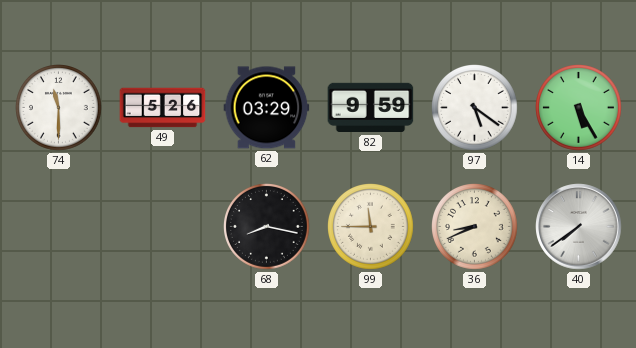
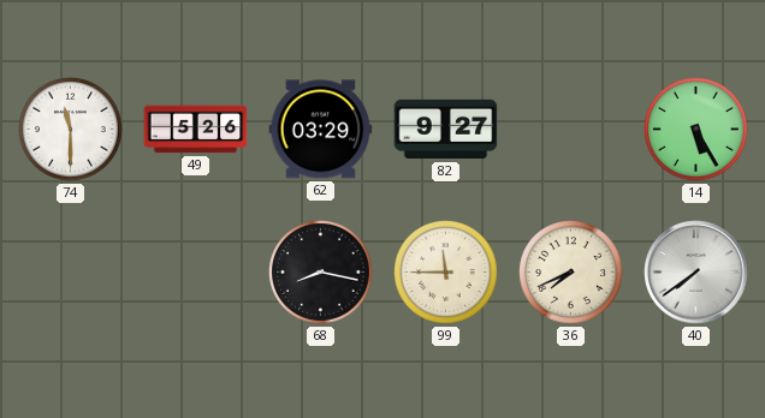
82: 9:59 -> 9:27
97: 5:21 -> none
36: 8:41 -> 7:41
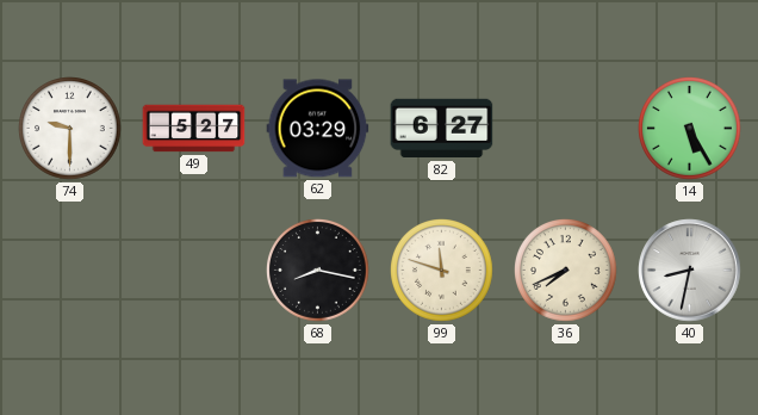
74: 11:30 -> 9:30
49: 5:26 -> 5:27
82: 9:27 -> 6:27
99: 11:45 -> 11:48
40: 7:39 -> 8:32
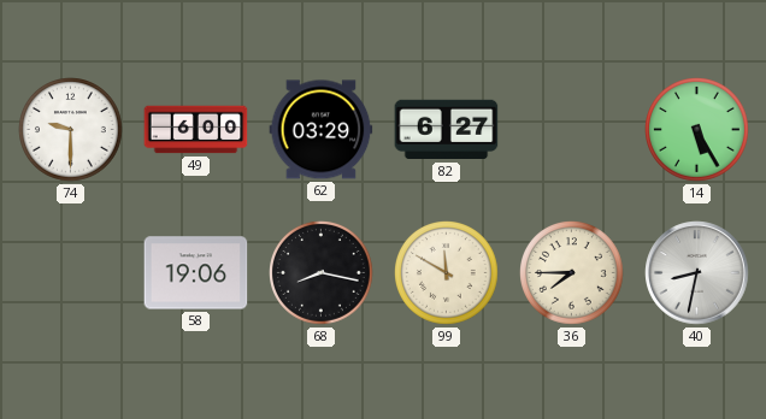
49: 5:27 -> 6:00
58: none -> 19:06
99: 11:48 -> 11:50
36: 7:41 -> 7:45
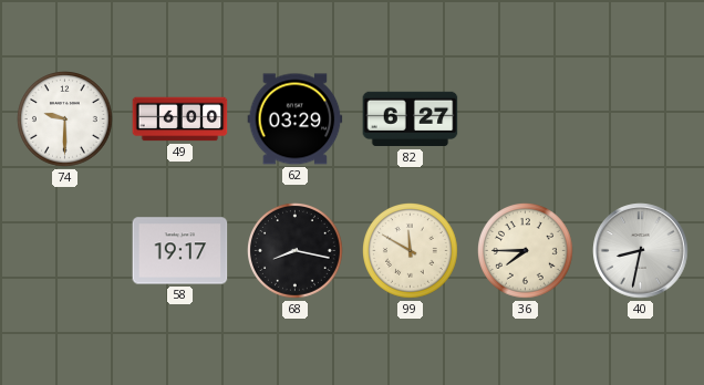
14: 5:25 -> none
58: 19:06 -> 19:17
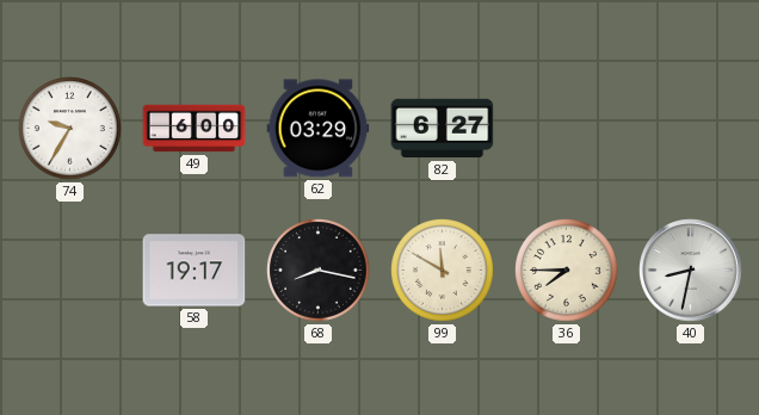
74: 9:30 -> 9:35
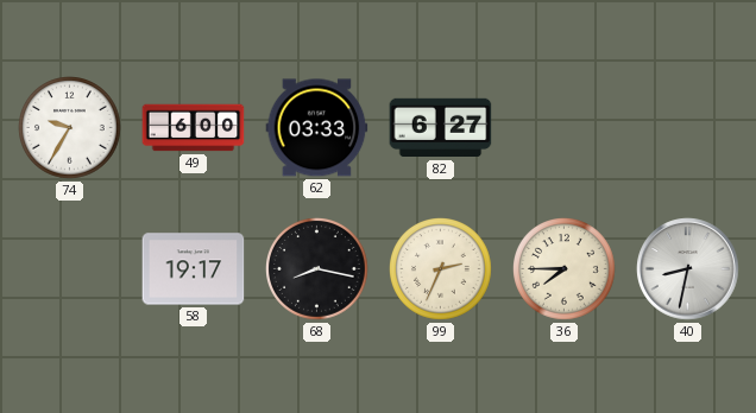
62: 03:29 -> 03:33
99: 11:50 -> 2:34
